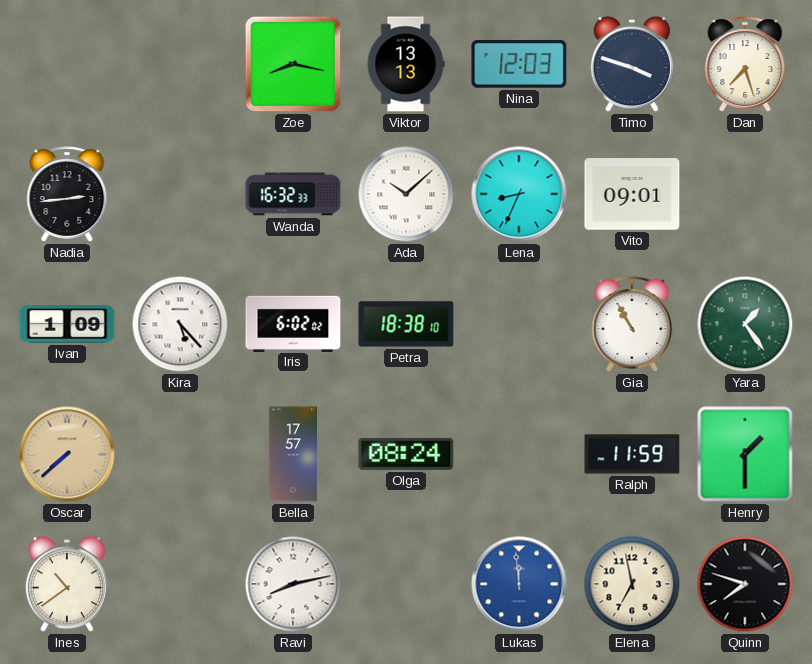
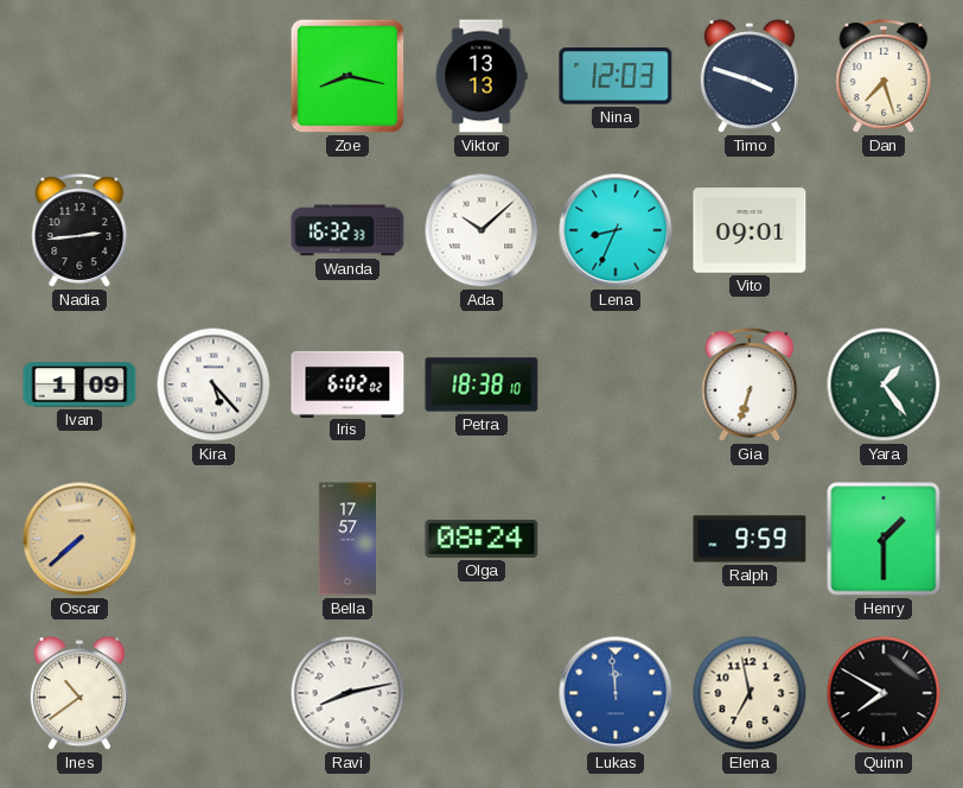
Gia: 10:55 -> 6:33
Ralph: 11:59 -> 9:59
Quinn: 7:48 -> 7:50
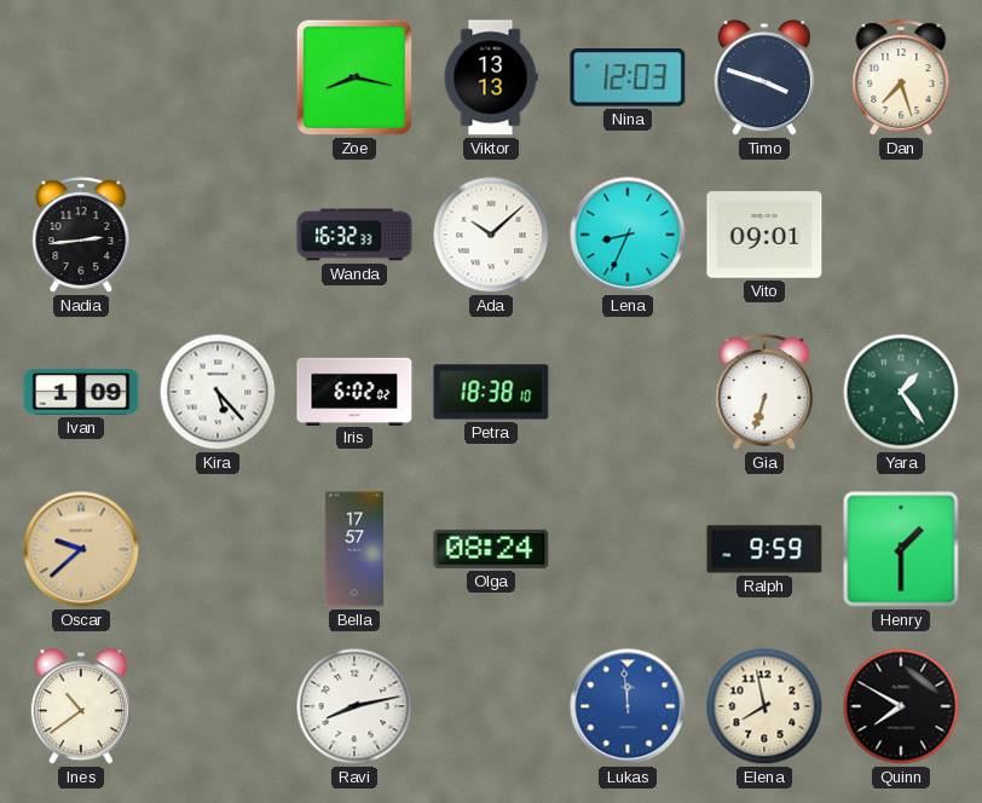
Oscar: 7:38 -> 9:38
Elena: 6:58 -> 7:58
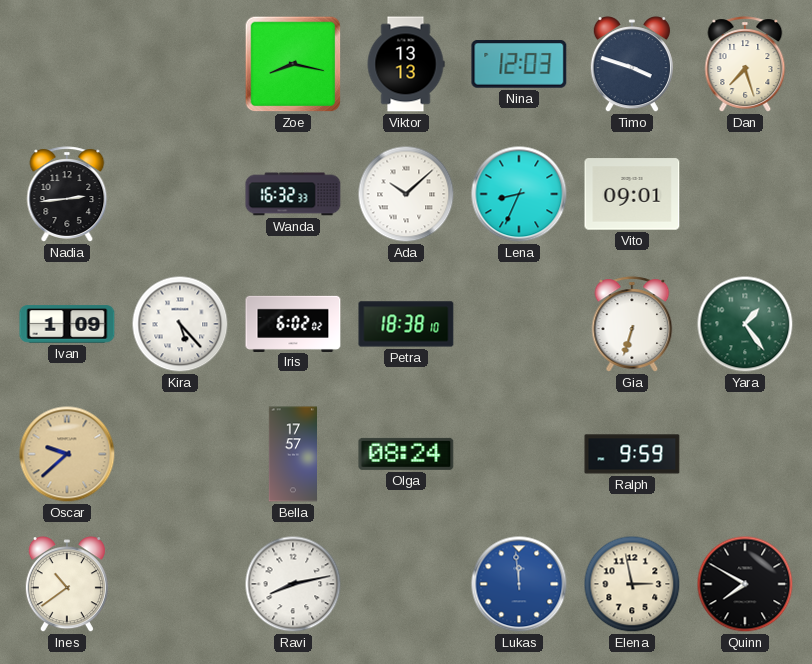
Henry: 1:30 -> none
Elena: 7:58 -> 2:58
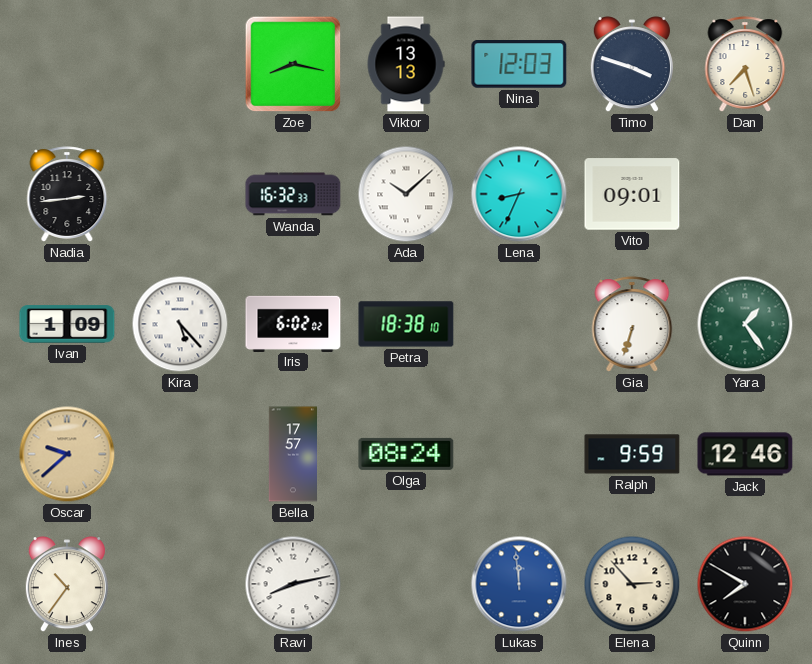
Jack: none -> 12:46
Ines: 10:39 -> 10:36
Elena: 2:58 -> 2:53
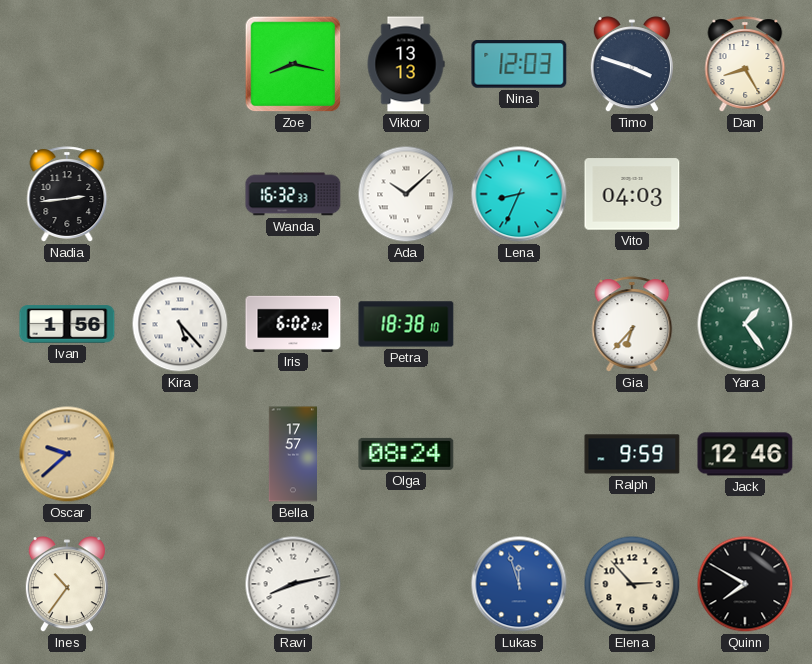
Dan: 7:27 -> 8:25
Vito: 09:01 -> 04:03
Ivan: 1:09 -> 1:56
Gia: 6:33 -> 6:37
Lukas: 11:59 -> 11:57
